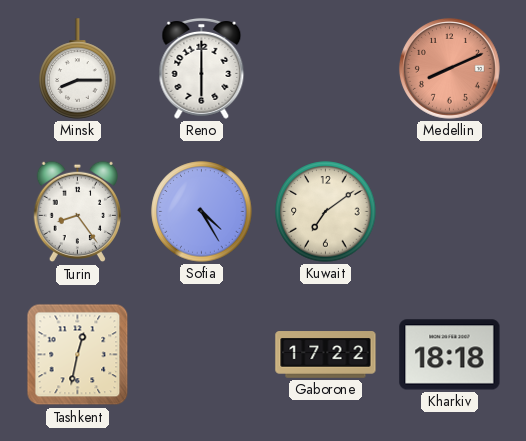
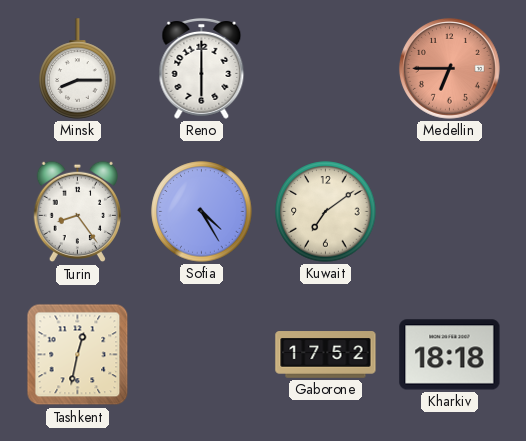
Medellin: 8:11 -> 6:45
Gaborone: 17:22 -> 17:52
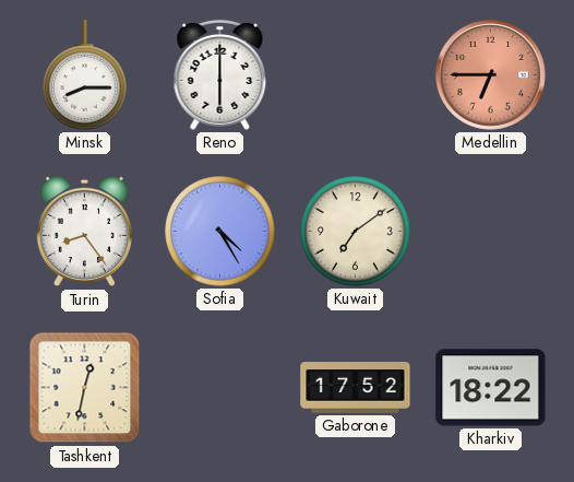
Kharkiv: 18:18 -> 18:22
